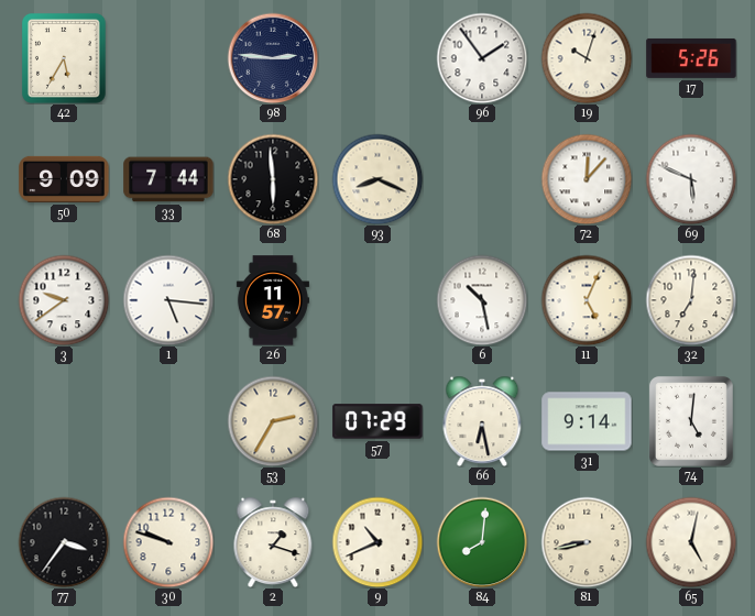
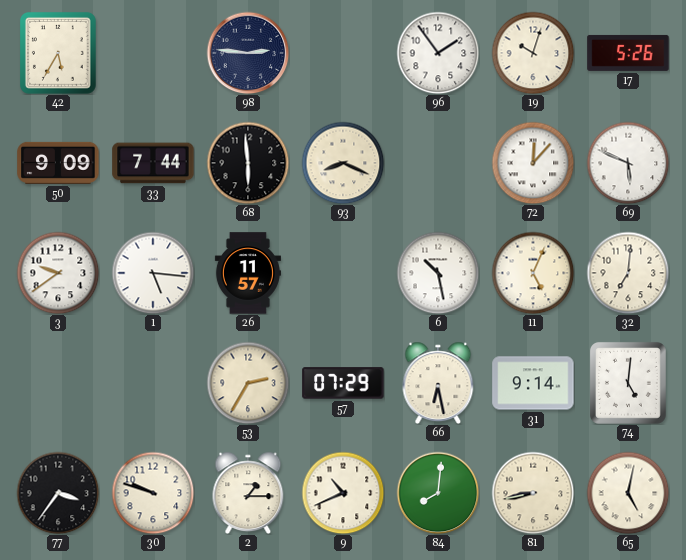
2: 1:18 -> 1:15
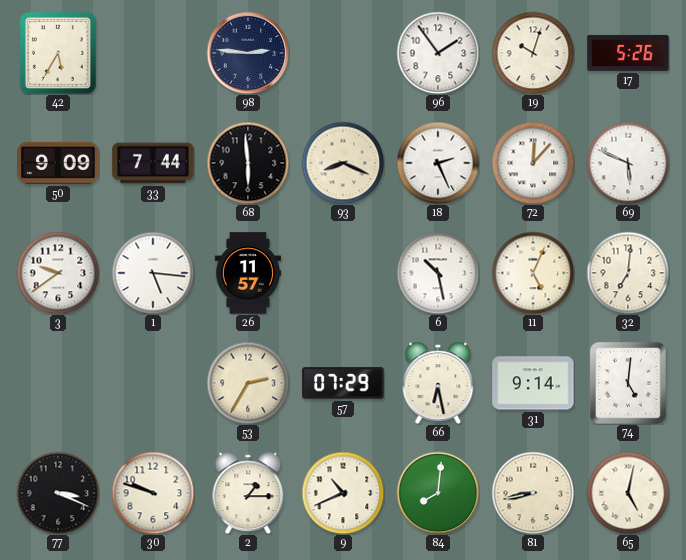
18: none -> 2:26
77: 3:36 -> 3:19
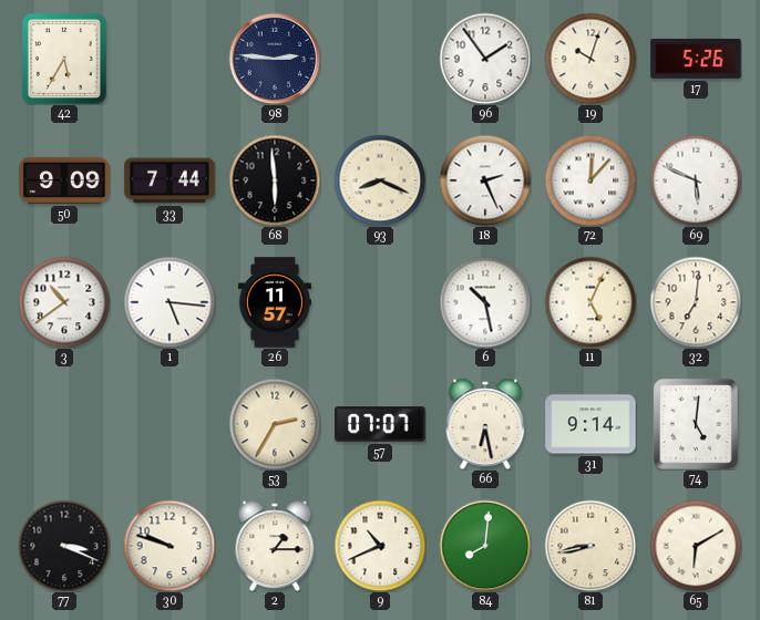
3: 9:39 -> 10:39
57: 07:29 -> 07:07
65: 5:02 -> 6:10
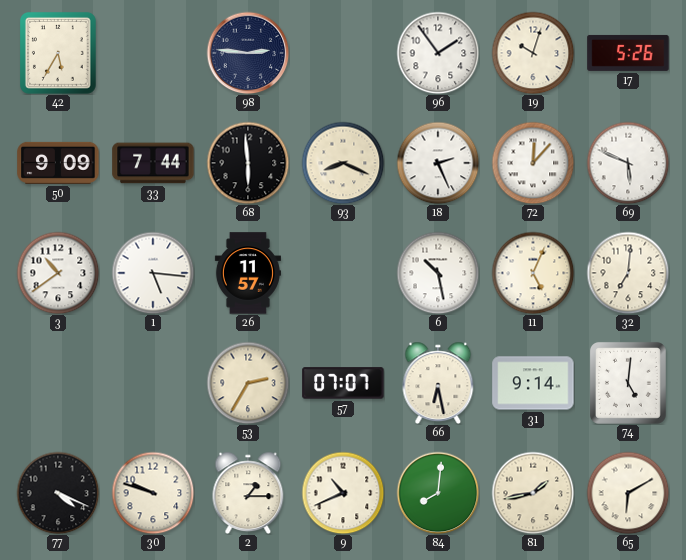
77: 3:19 -> 4:19
81: 8:43 -> 1:43
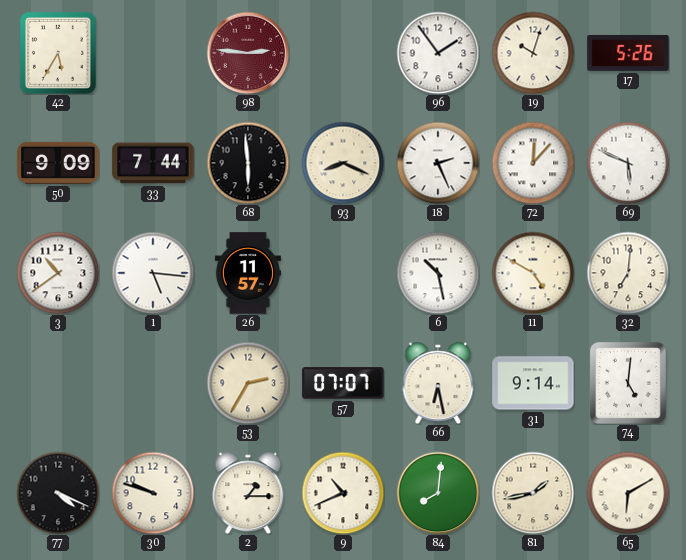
98 dial: navy -> burgundy
11: 5:04 -> 4:50
